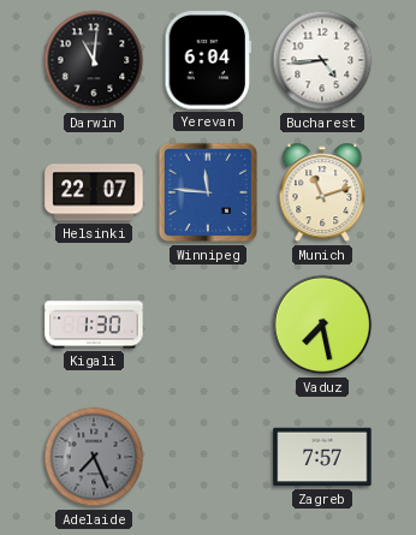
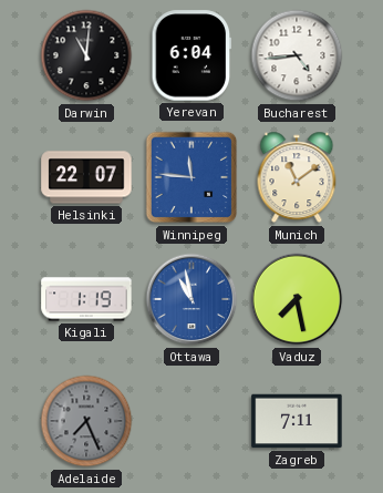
Munich: 11:12 -> 11:09
Kigali: 1:30 -> 1:19
Ottawa: none -> 10:58
Zagreb: 7:57 -> 7:11
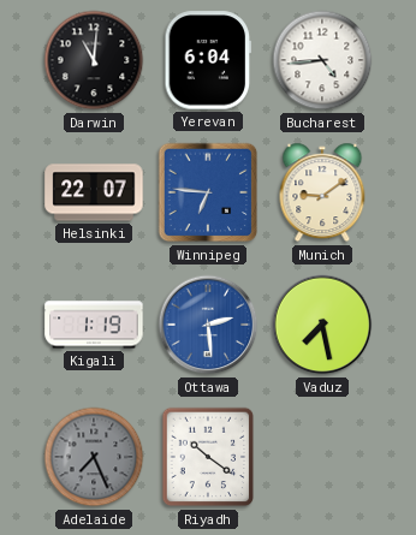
Winnipeg: 11:46 -> 6:46
Munich: 11:09 -> 9:09
Ottawa: 10:58 -> 2:29
Riyadh: none -> 10:21
Zagreb: 7:11 -> none
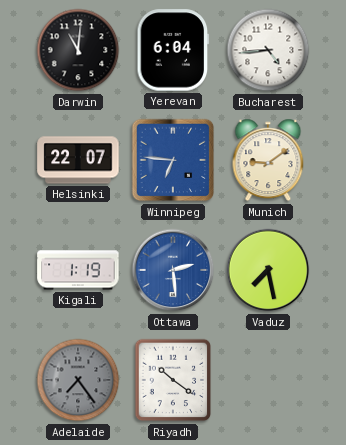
Adelaide: 7:26 -> 7:24
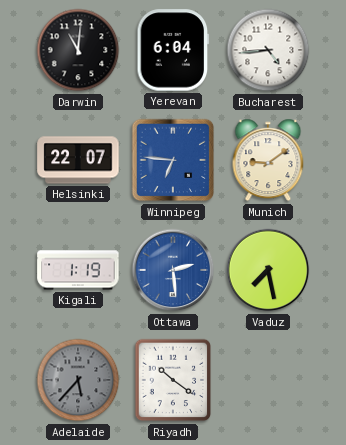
Adelaide: 7:24 -> 5:37
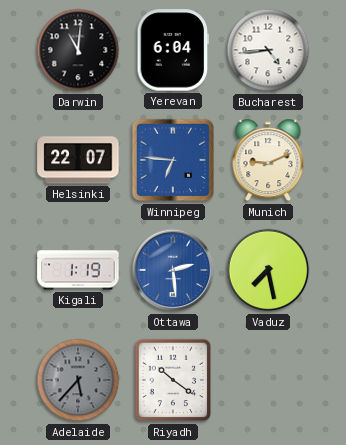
Munich: 9:09 -> 9:11
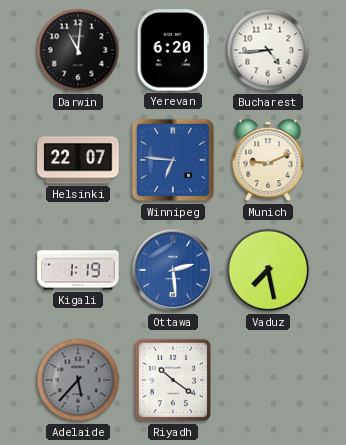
Yerevan: 6:04 -> 6:20
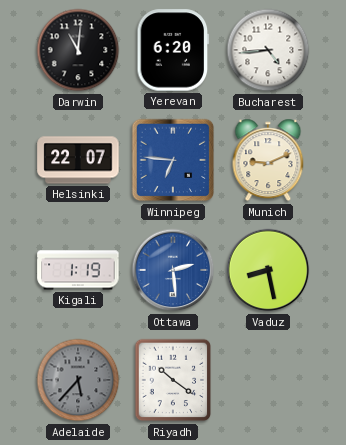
Vaduz: 7:28 -> 8:28
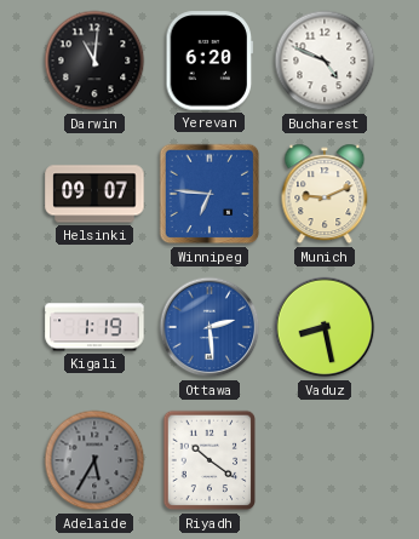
Bucharest: 4:44 -> 4:49
Helsinki: 22:07 -> 09:07
Adelaide: 5:37 -> 5:35
